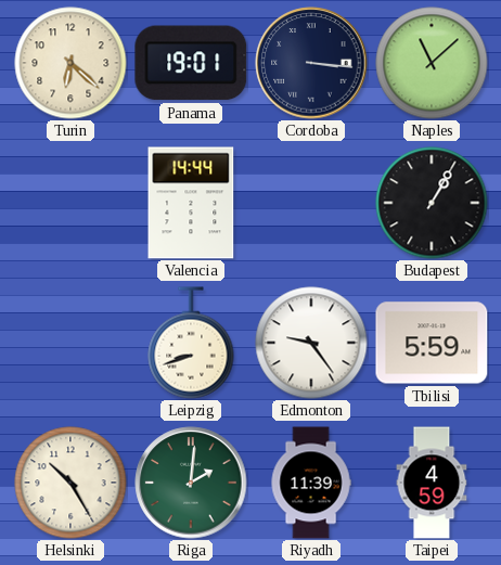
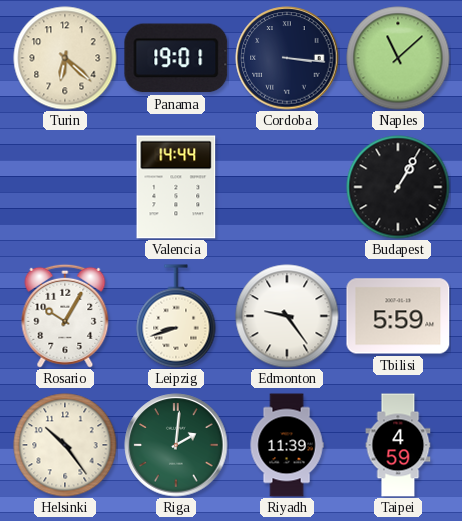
Rosario: none -> 10:05
Helsinki: 10:25 -> 10:24
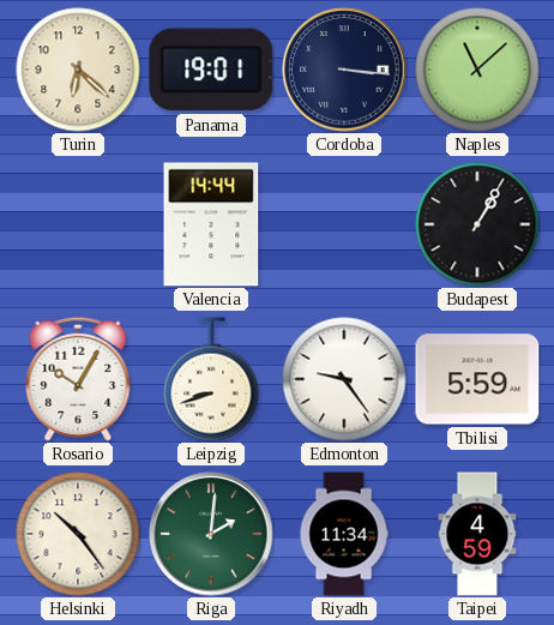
Riyadh: 11:39 -> 11:34
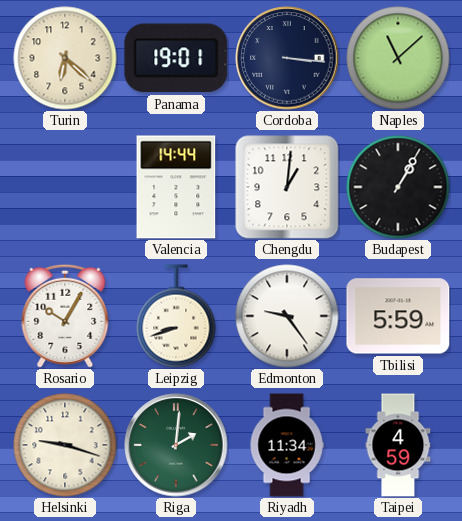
Chengdu: none -> 1:01
Helsinki: 10:24 -> 9:18
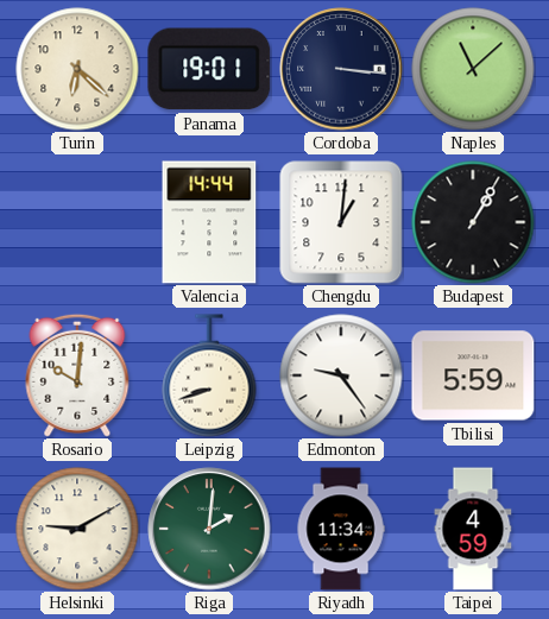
Rosario: 10:05 -> 10:01
Helsinki: 9:18 -> 9:10
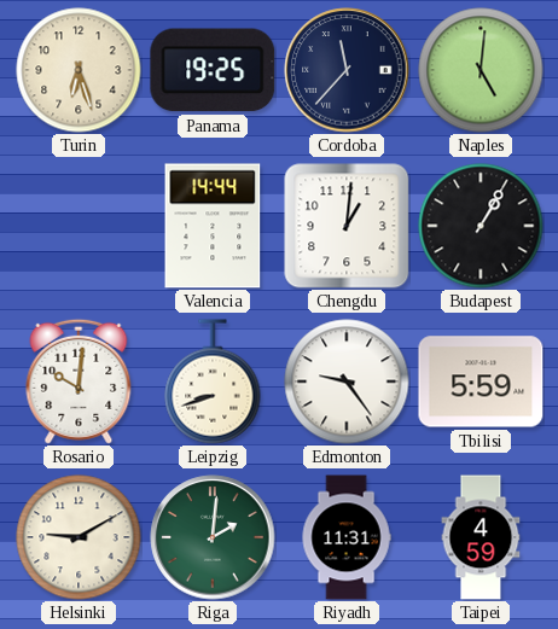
Turin: 6:22 -> 6:27
Panama: 19:01 -> 19:25
Cordoba: 3:16 -> 11:37
Naples: 11:08 -> 5:01
Riyadh: 11:34 -> 11:31
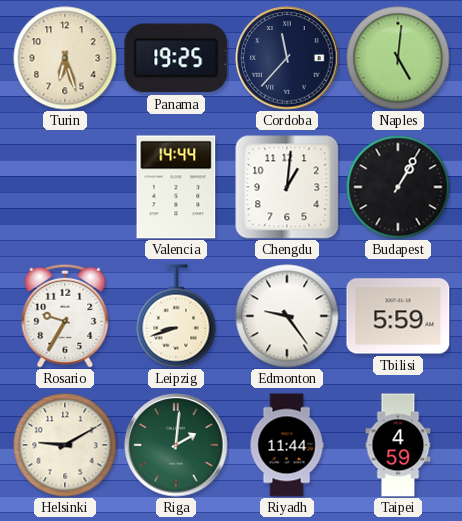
Rosario: 10:01 -> 9:35
Riyadh: 11:31 -> 11:44
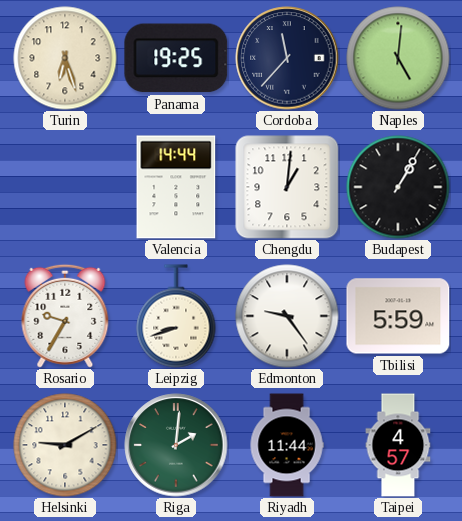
Taipei: 4:59 -> 4:57
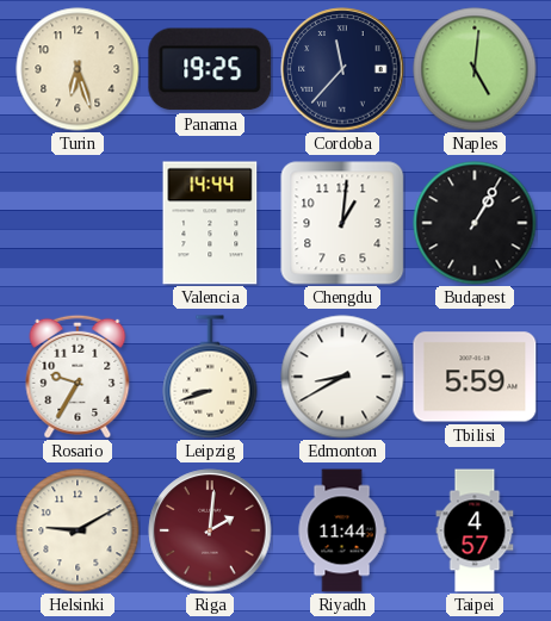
Edmonton: 9:24 -> 8:40
Riga dial: green -> burgundy
